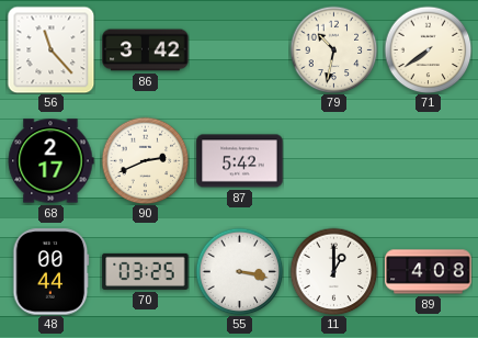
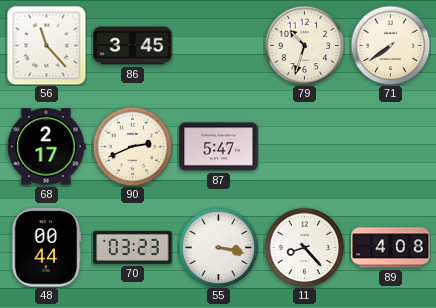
86: 3:42 -> 3:45
79: 10:32 -> 10:33
87: 5:42 -> 5:47
70: 03:25 -> 03:23
11: 1:00 -> 8:23
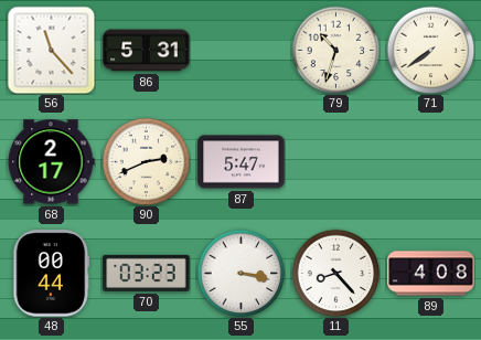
86: 3:45 -> 5:31
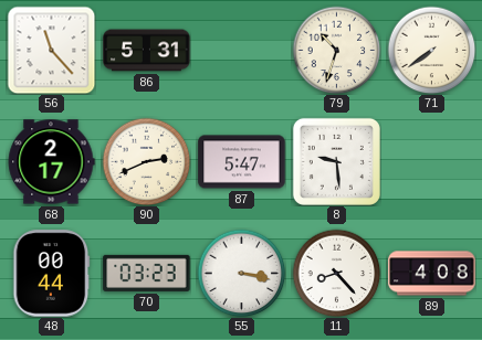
8: none -> 9:29
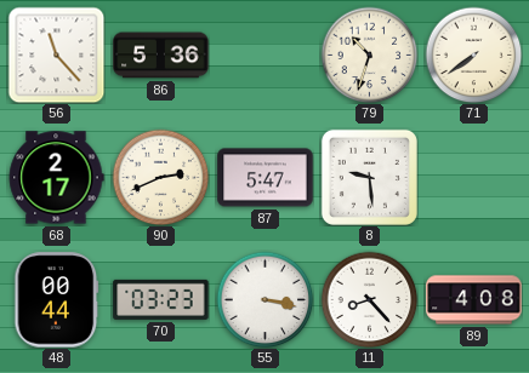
86: 5:31 -> 5:36
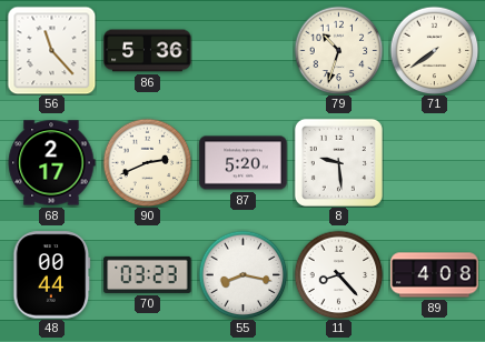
87: 5:47 -> 5:20
55: 3:17 -> 8:17
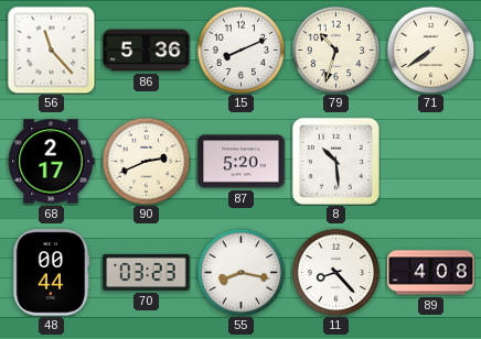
15: none -> 8:11
8: 9:29 -> 10:29
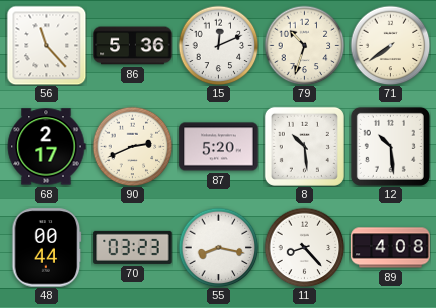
15: 8:11 -> 12:11
12: none -> 10:29
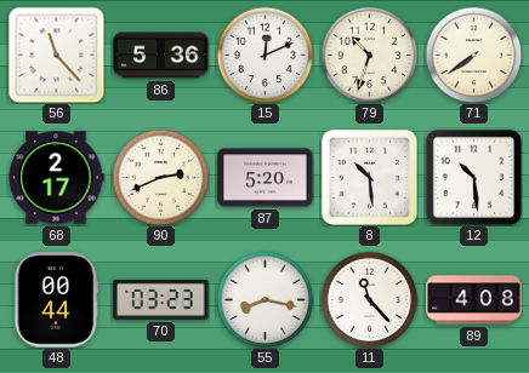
11: 8:23 -> 11:23
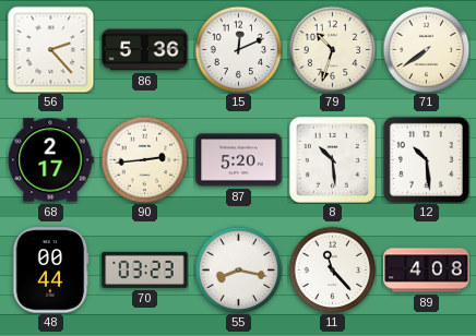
56: 11:23 -> 2:23
90: 2:41 -> 2:44
